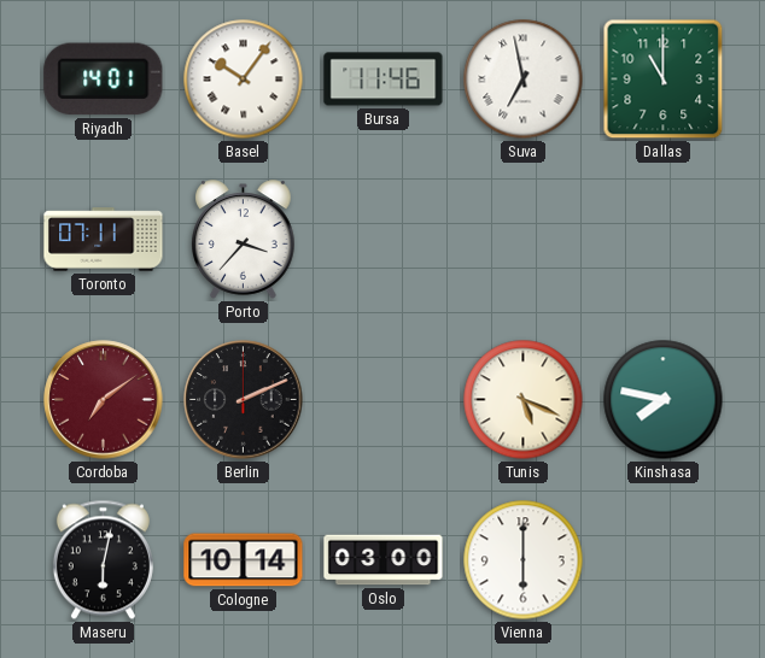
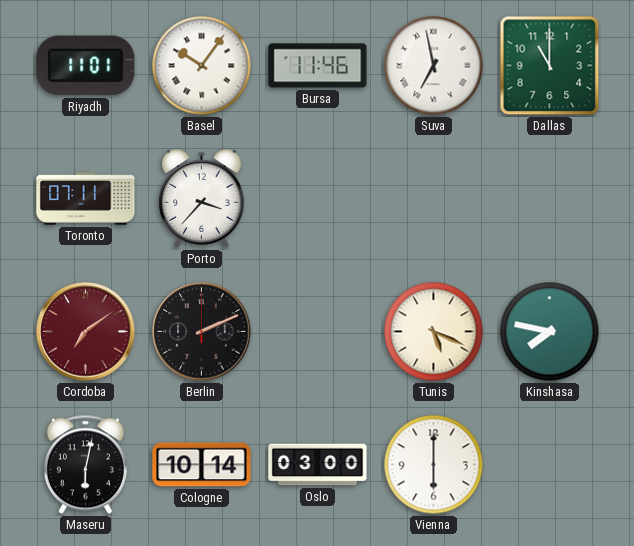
Riyadh: 14:01 -> 11:01
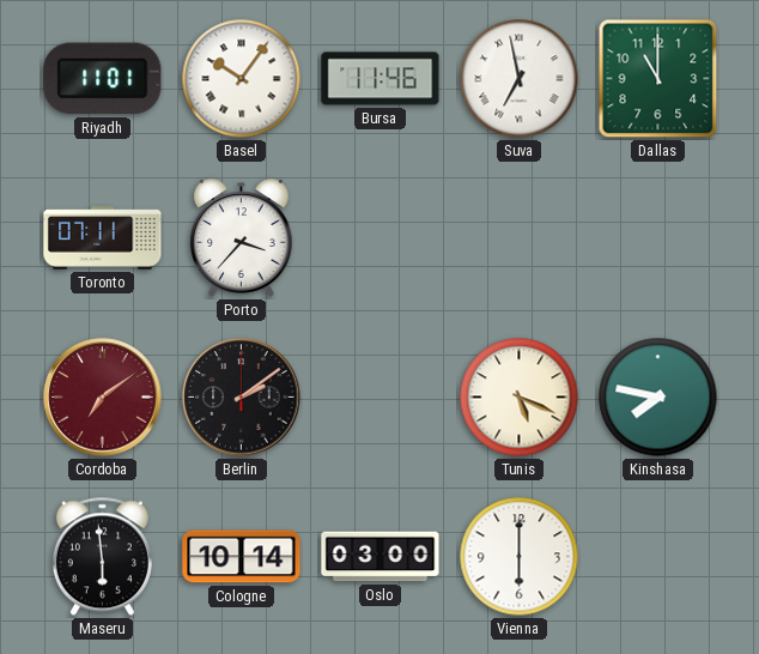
Berlin: 2:11 -> 2:09
Maseru: 6:02 -> 5:59
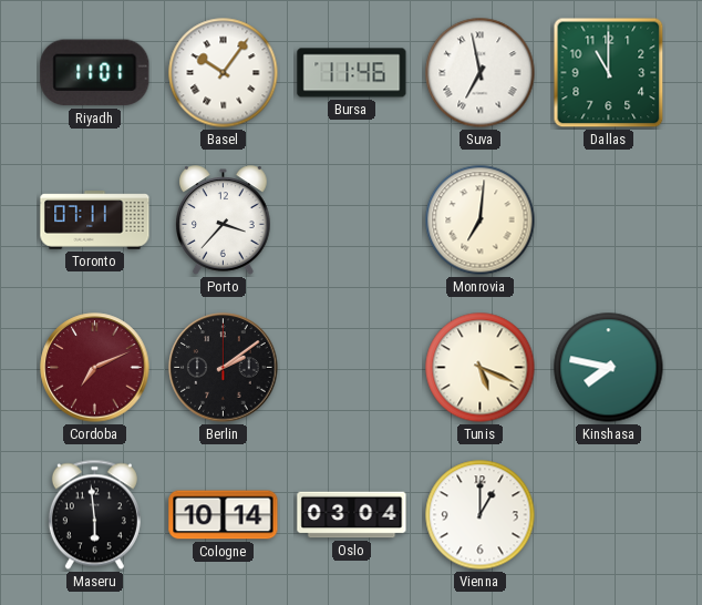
Monrovia: none -> 7:01
Cordoba: 7:09 -> 7:11
Oslo: 03:00 -> 03:04
Vienna: 6:00 -> 1:00
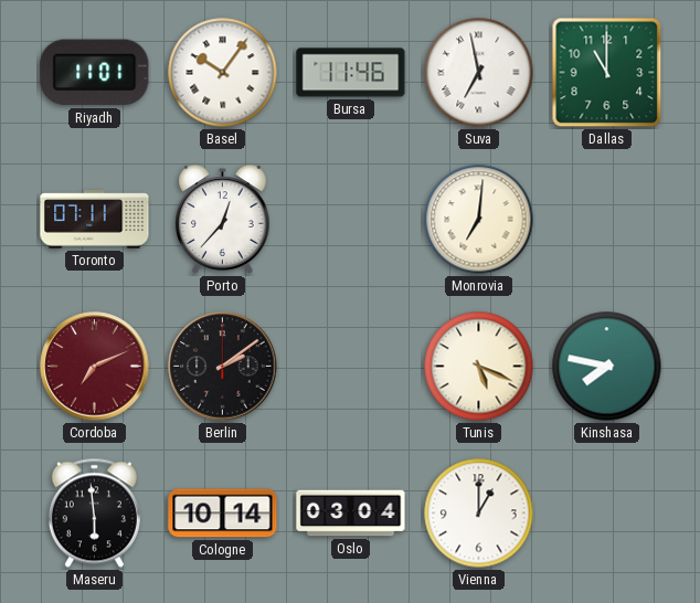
Porto: 3:37 -> 12:37
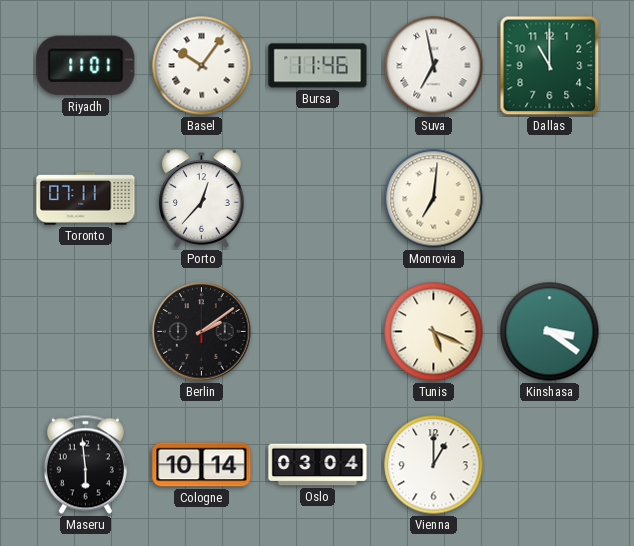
Cordoba: 7:11 -> none
Kinshasa: 7:47 -> 3:21
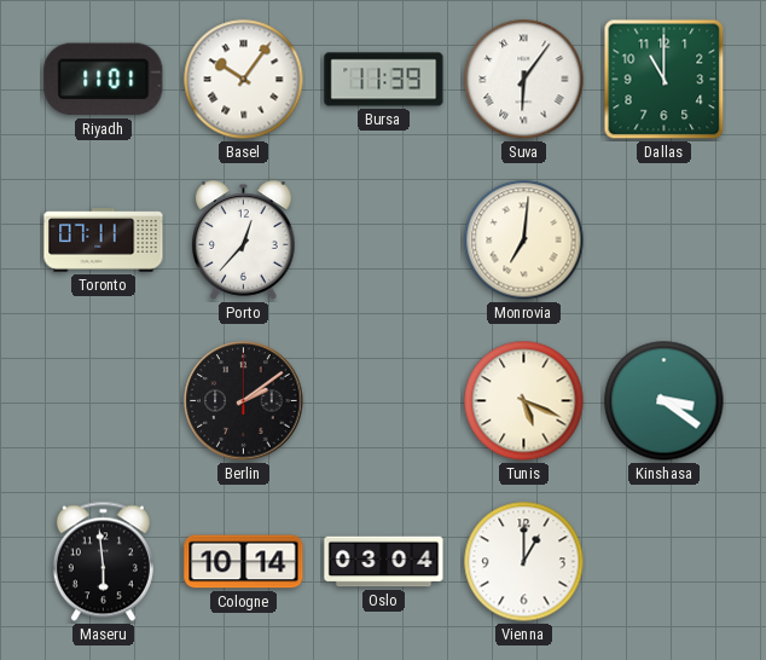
Bursa: 11:46 -> 11:39
Suva: 6:58 -> 6:06
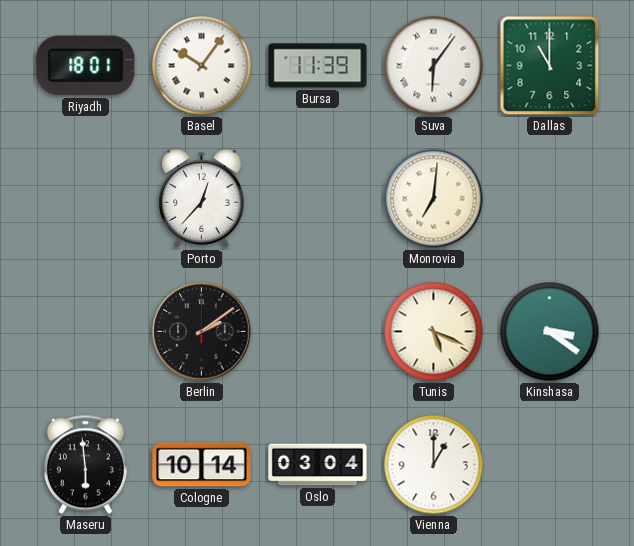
Riyadh: 11:01 -> 18:01
Toronto: 07:11 -> none
